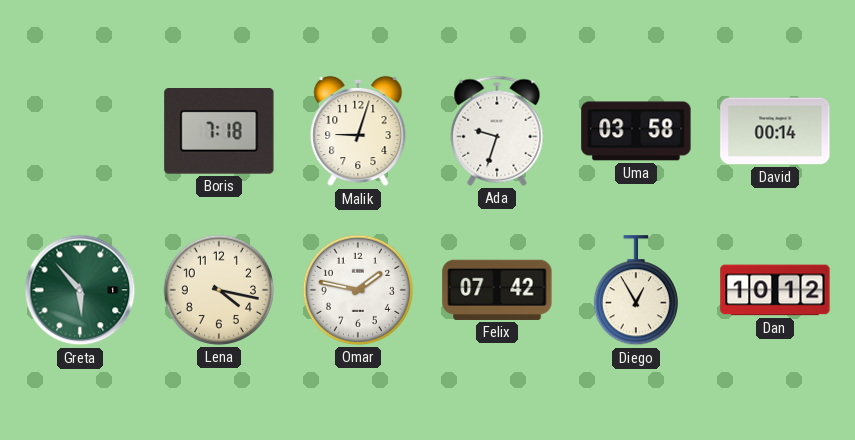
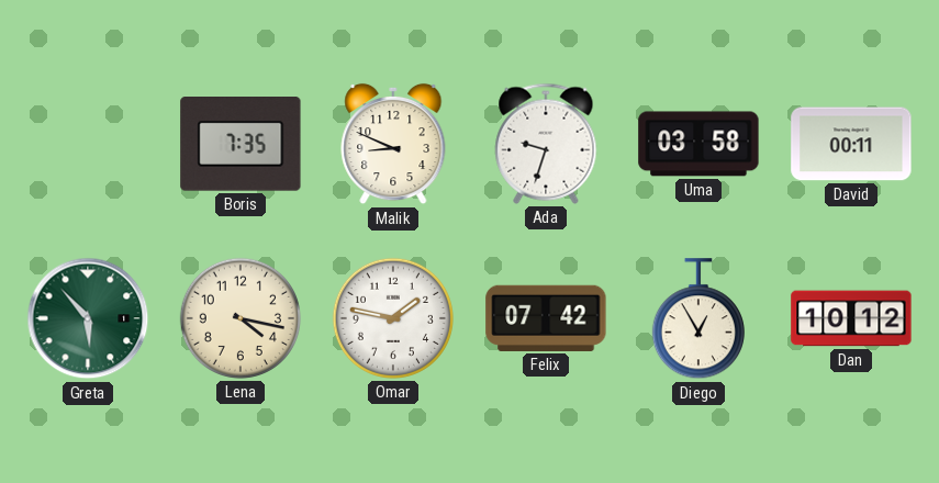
Boris: 7:18 -> 7:35
Malik: 9:03 -> 8:49
David: 00:14 -> 00:11
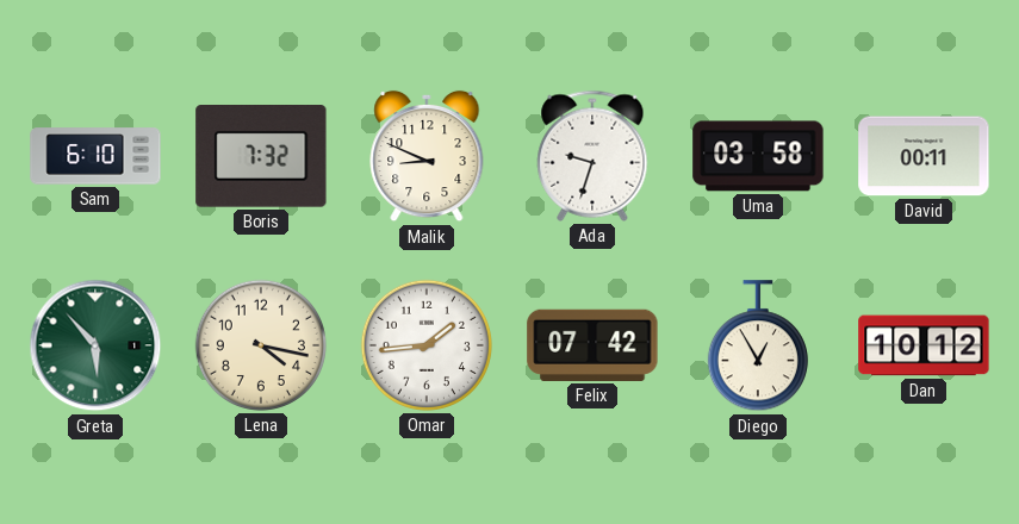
Sam: none -> 6:10
Boris: 7:35 -> 7:32
Omar: 1:47 -> 1:44
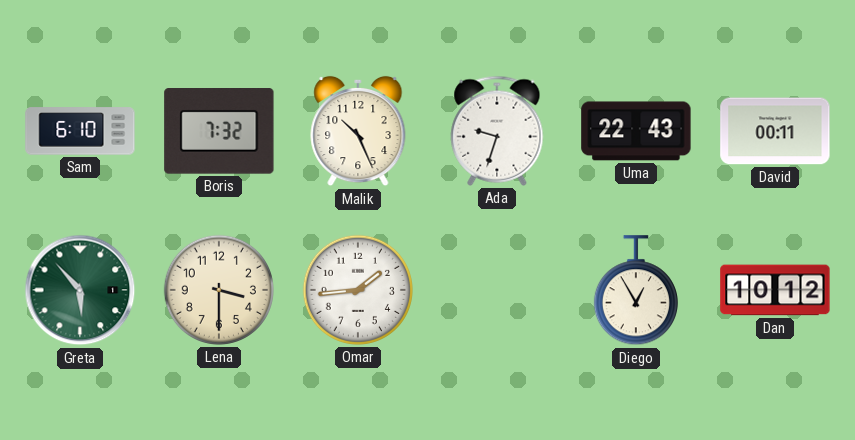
Malik: 8:49 -> 10:26
Uma: 03:58 -> 22:43
Lena: 4:17 -> 3:30
Felix: 07:42 -> none
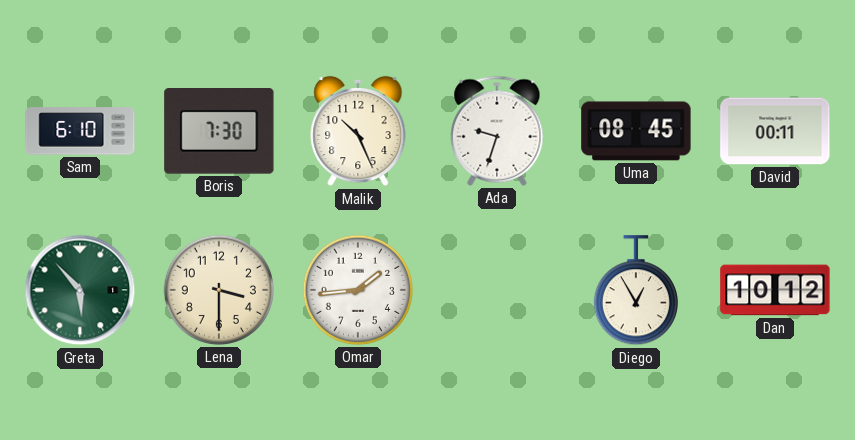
Boris: 7:32 -> 7:30
Uma: 22:43 -> 08:45
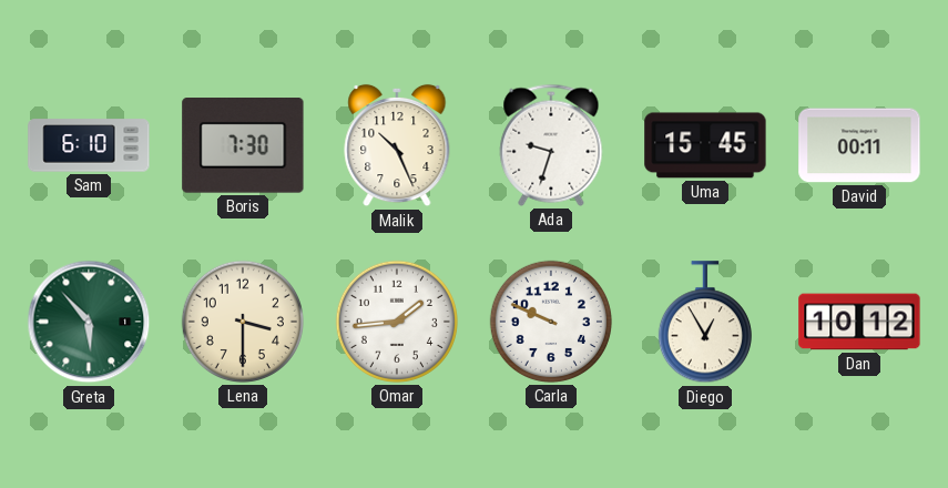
Uma: 08:45 -> 15:45
Carla: none -> 9:49
